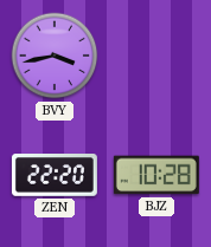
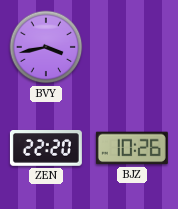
BJZ: 10:28 -> 10:26
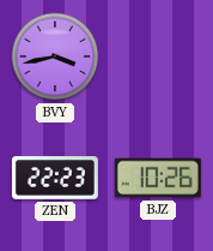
ZEN: 22:20 -> 22:23
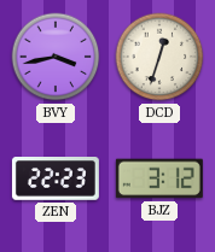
DCD: none -> 12:33
BJZ: 10:26 -> 3:12
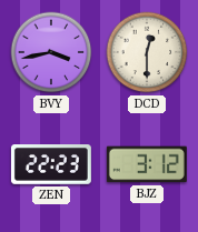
DCD: 12:33 -> 12:30
